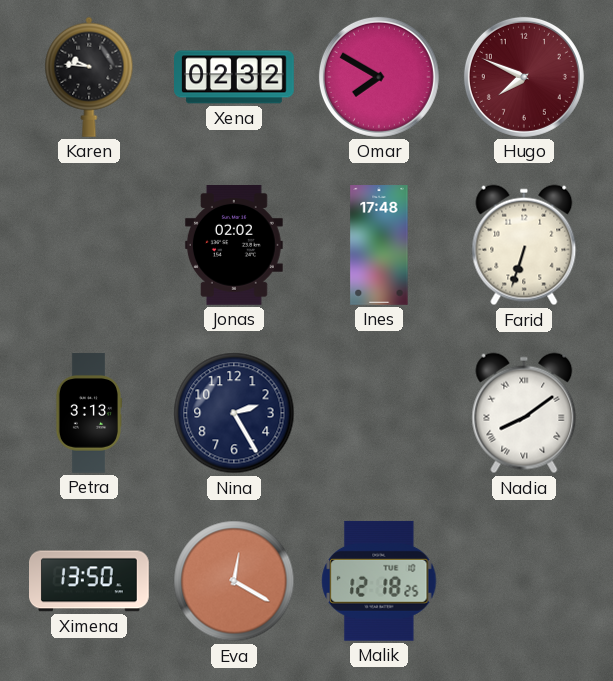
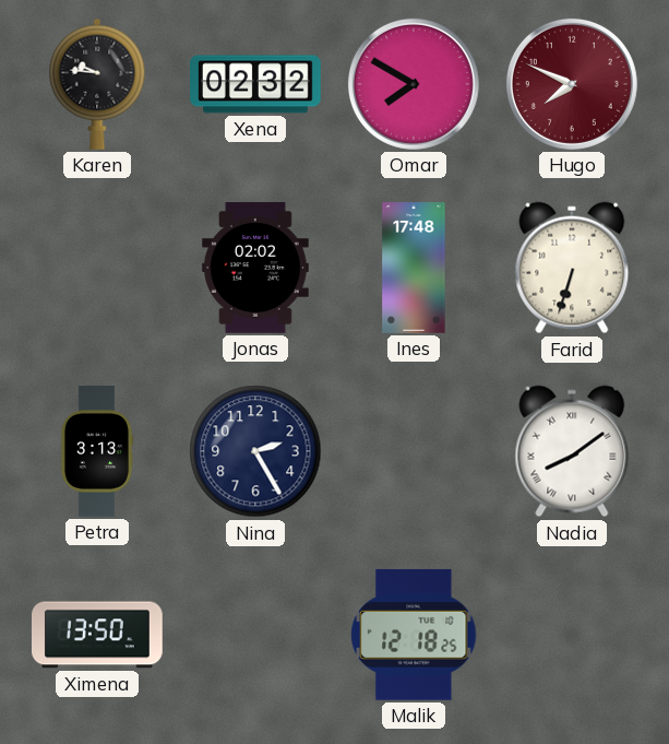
Eva: 12:20 -> none
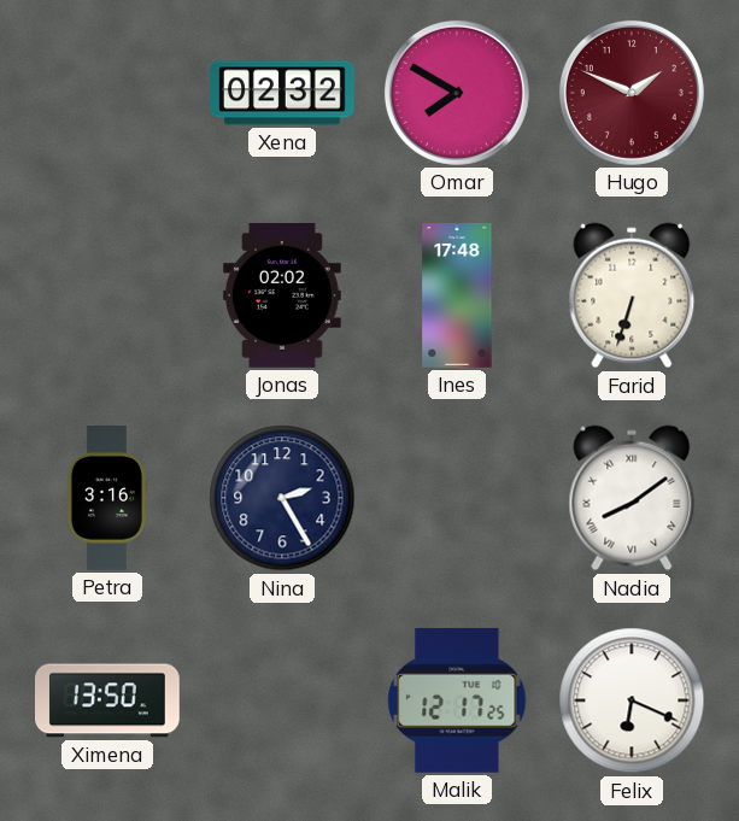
Karen: 9:46 -> none
Hugo: 7:49 -> 1:49
Petra: 3:13 -> 3:16
Malik: 12:18 -> 12:17
Felix: none -> 6:19
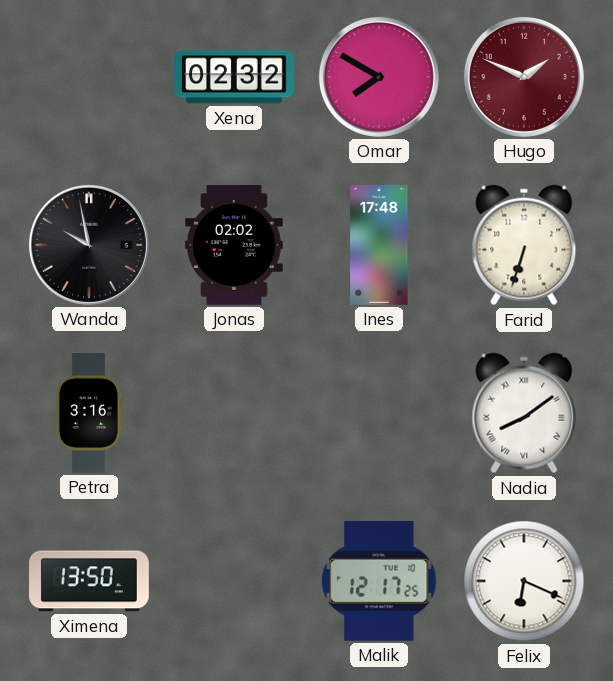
Wanda: none -> 9:58
Nina: 2:25 -> none
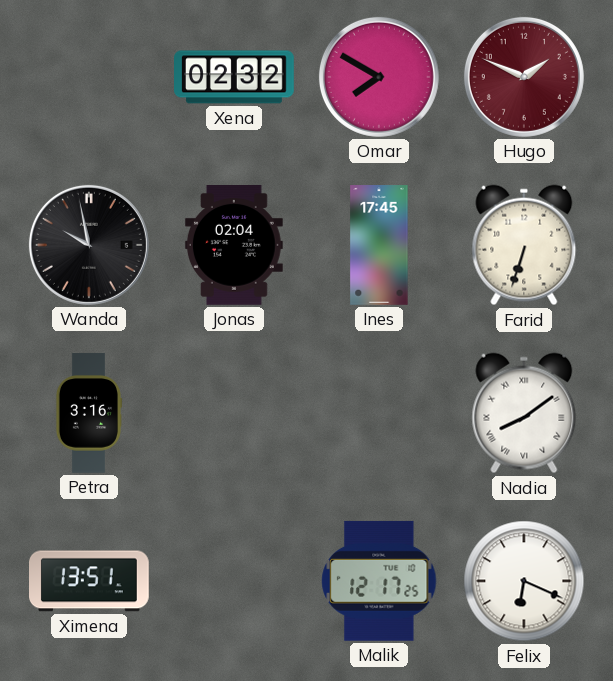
Jonas: 02:02 -> 02:04
Ines: 17:48 -> 17:45
Ximena: 13:50 -> 13:51
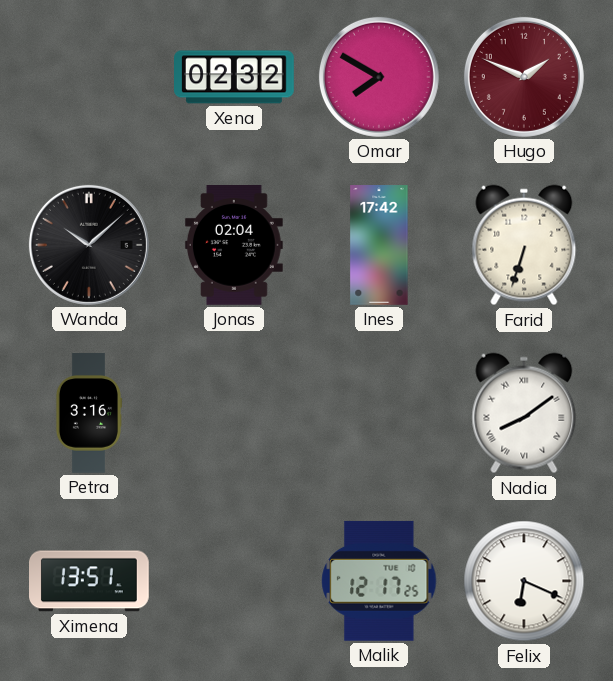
Wanda: 9:58 -> 10:08
Ines: 17:45 -> 17:42
